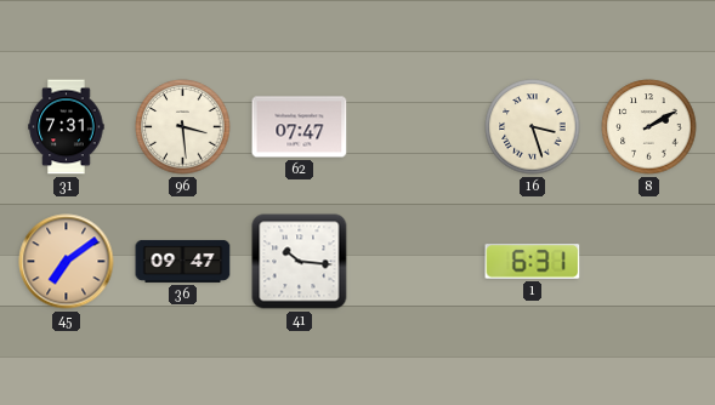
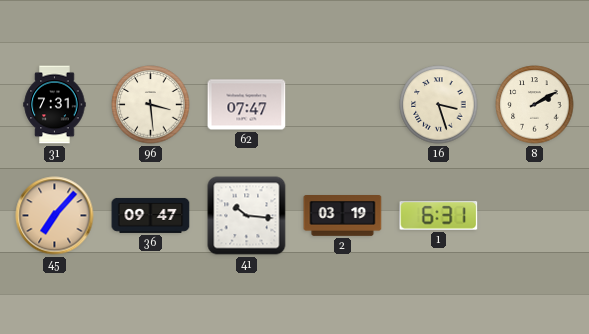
45: 7:09 -> 7:07
2: none -> 03:19
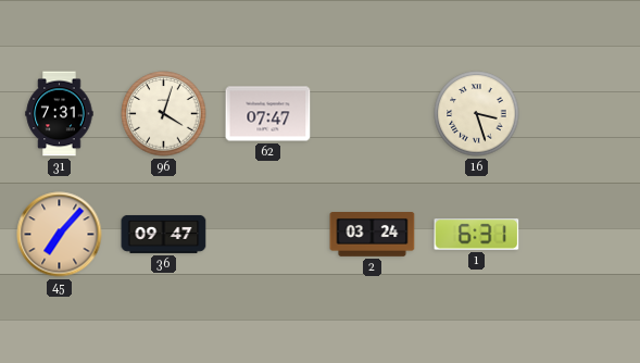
96: 3:29 -> 4:03
8: 2:10 -> none
41: 10:16 -> none
2: 03:19 -> 03:24
